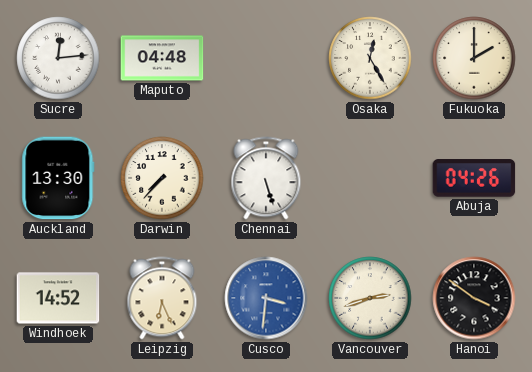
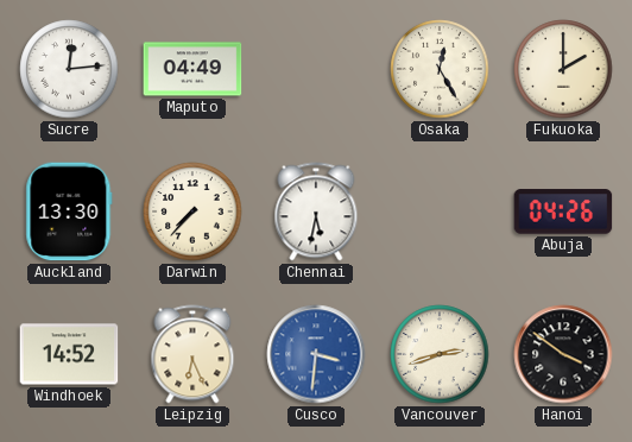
Maputo: 04:48 -> 04:49
Chennai: 5:27 -> 5:32
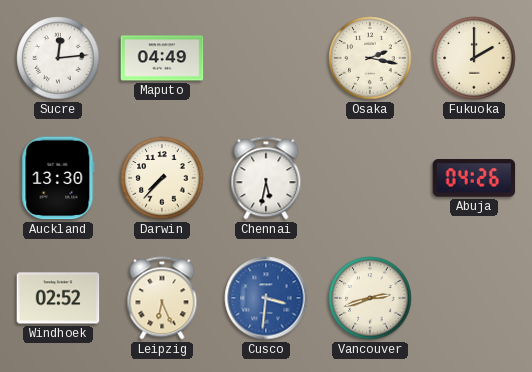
Osaka: 12:25 -> 2:17
Windhoek: 14:52 -> 02:52
Hanoi: 3:51 -> none
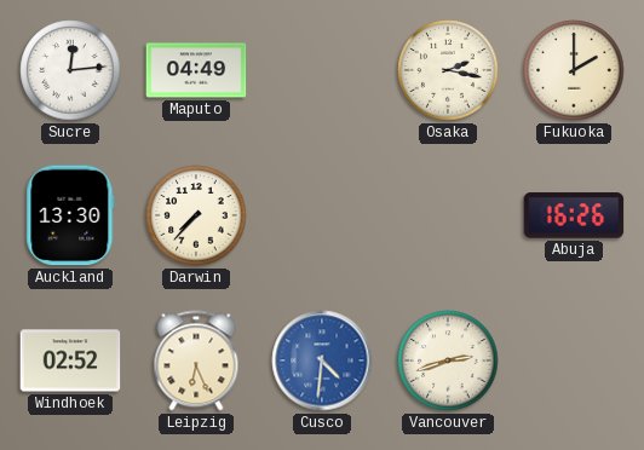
Chennai: 5:32 -> none
Abuja: 04:26 -> 16:26
Cusco: 3:31 -> 4:31
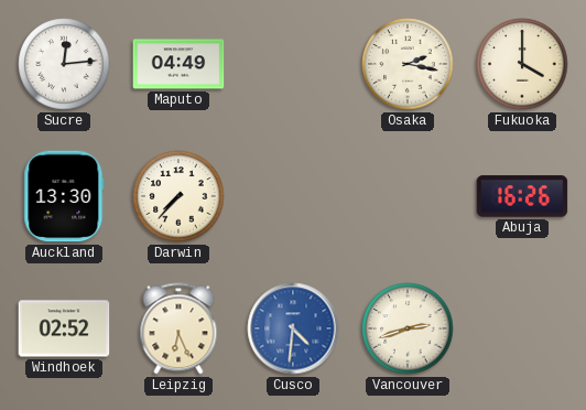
Fukuoka: 2:00 -> 4:00
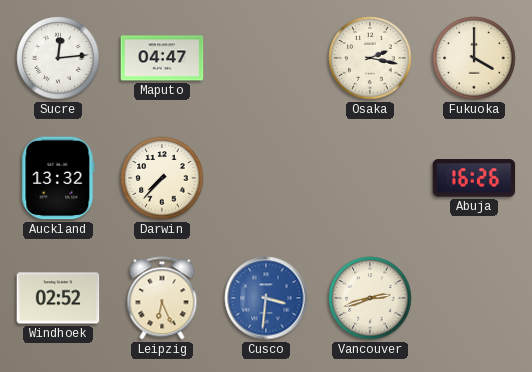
Maputo: 04:49 -> 04:47
Auckland: 13:30 -> 13:32
Cusco: 4:31 -> 3:31
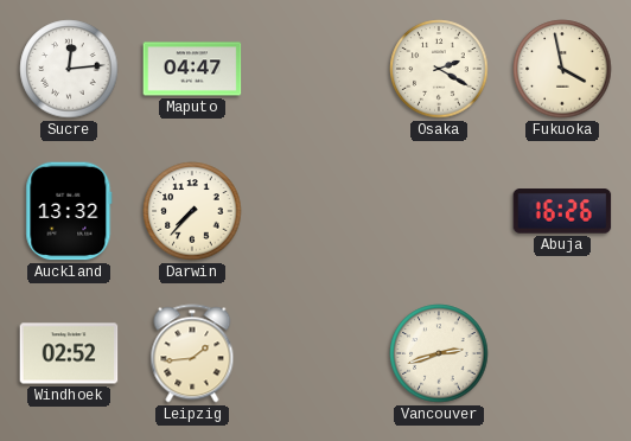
Osaka: 2:17 -> 2:20
Fukuoka: 4:00 -> 3:58
Leipzig: 6:26 -> 1:44
Cusco: 3:31 -> none
